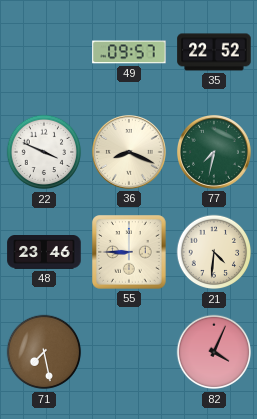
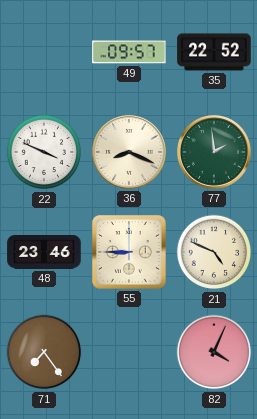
77: 7:32 -> 1:59
21: 4:31 -> 4:49
71: 7:28 -> 7:24
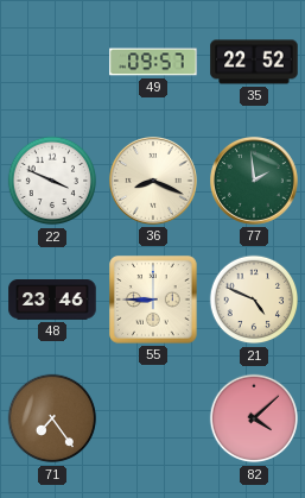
82: 4:04 -> 4:08
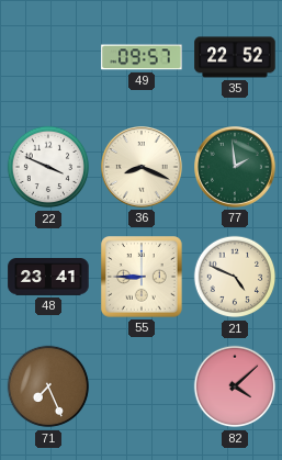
48: 23:46 -> 23:41
71: 7:24 -> 7:26
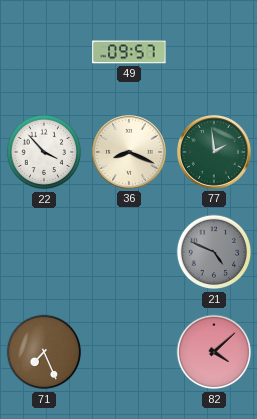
35: 22:52 -> none
22: 3:49 -> 3:53
48: 23:41 -> none
55: 8:45 -> none
21 dial: cream -> grey
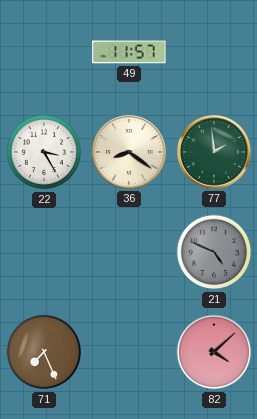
49: 09:57 -> 11:57
22: 3:53 -> 3:25
36: 8:19 -> 8:21
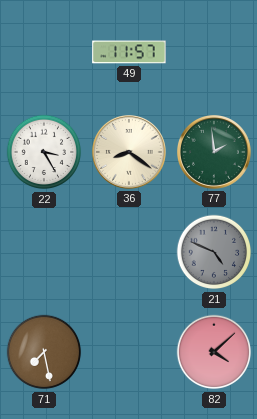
71: 7:26 -> 7:28
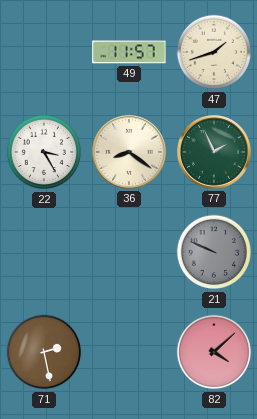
47: none -> 1:42
77: 1:59 -> 1:56
21: 4:49 -> 9:49
71: 7:28 -> 2:28
